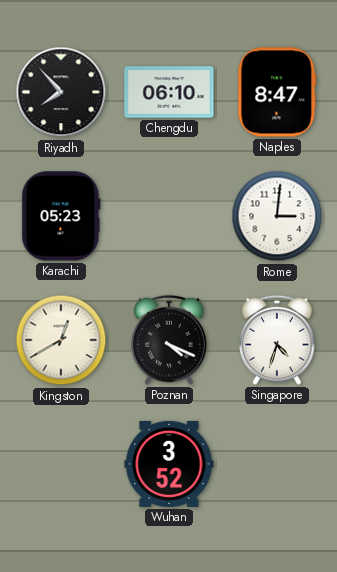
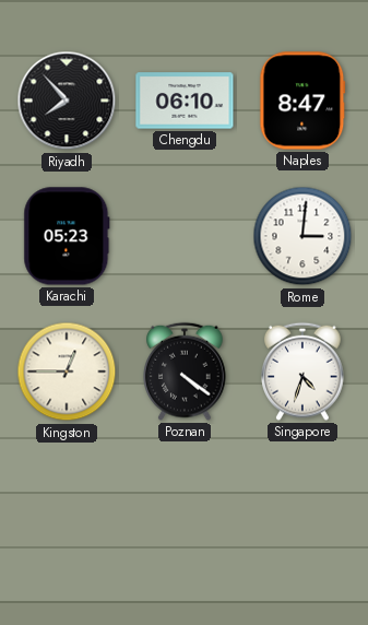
Kingston: 12:40 -> 12:45
Poznan: 4:19 -> 4:21
Wuhan: 3:52 -> none
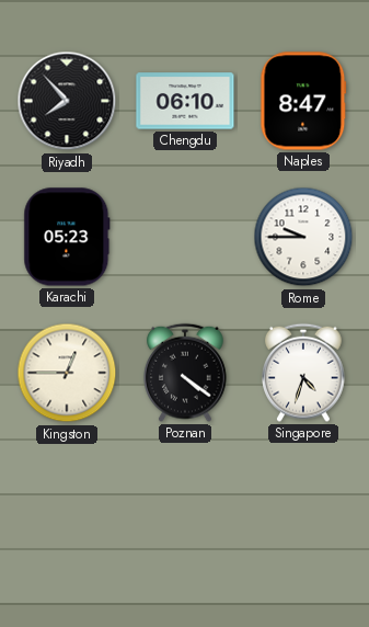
Rome: 3:01 -> 9:45
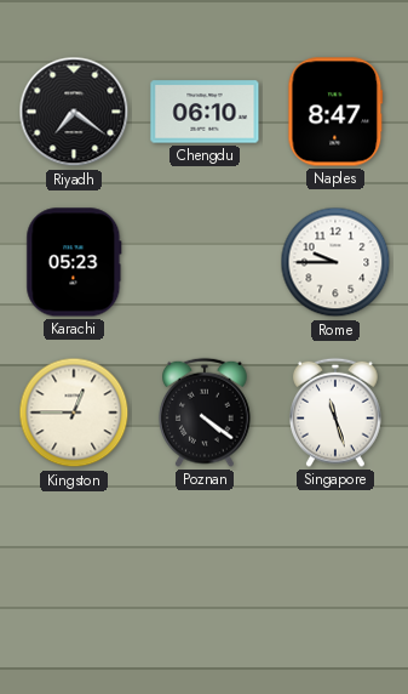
Riyadh: 7:53 -> 7:21
Singapore: 4:33 -> 11:27
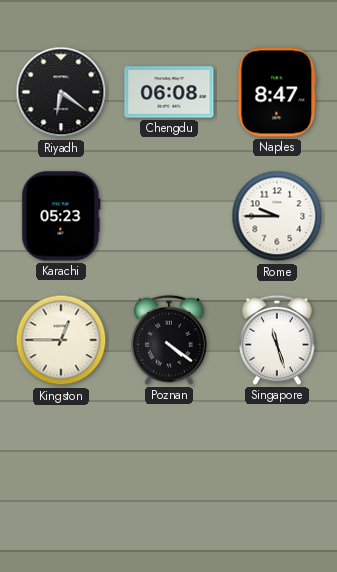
Riyadh: 7:21 -> 6:21
Chengdu: 06:10 -> 06:08
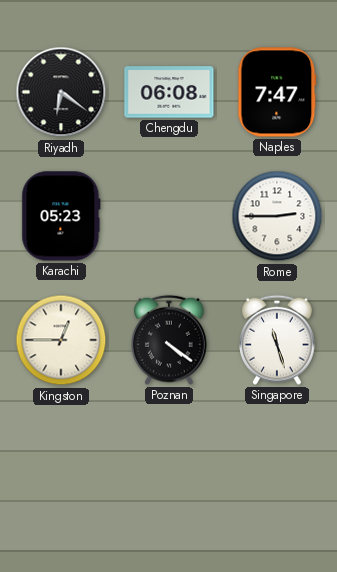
Naples: 8:47 -> 7:47
Rome: 9:45 -> 2:45
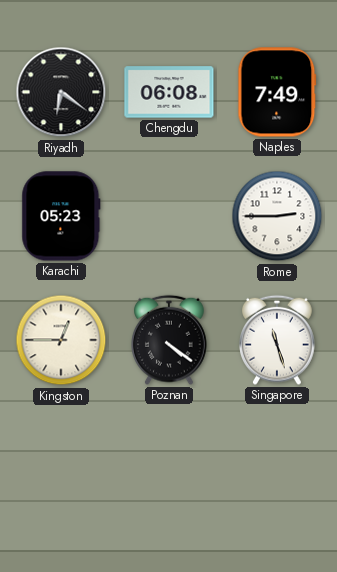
Naples: 7:47 -> 7:49
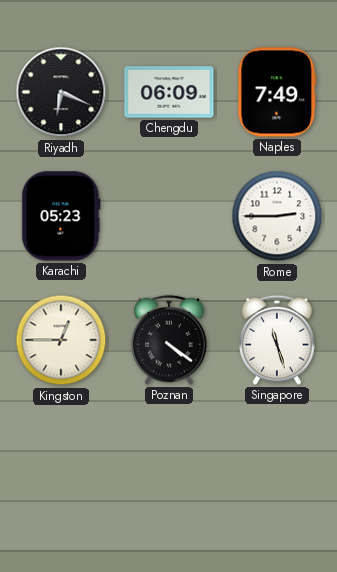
Riyadh: 6:21 -> 6:19
Chengdu: 06:08 -> 06:09
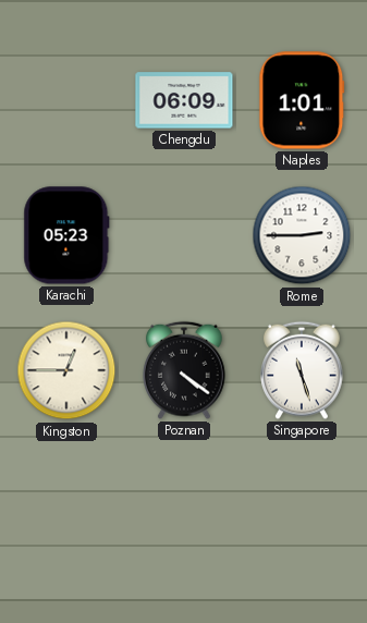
Riyadh: 6:19 -> none
Naples: 7:49 -> 1:01
